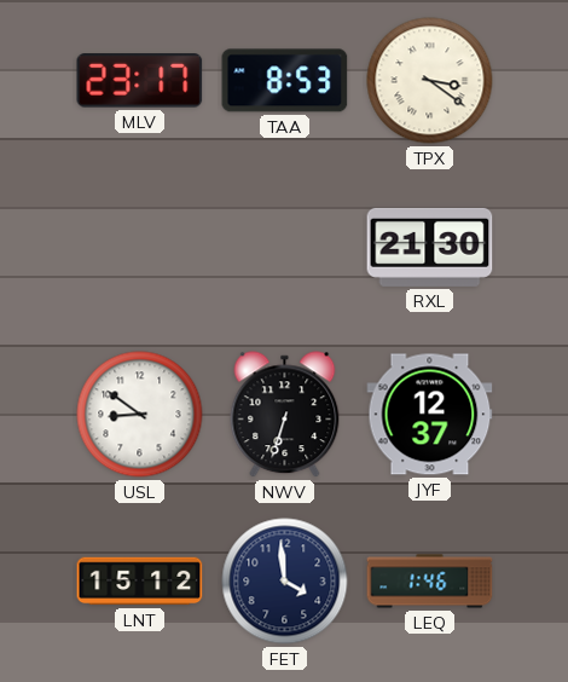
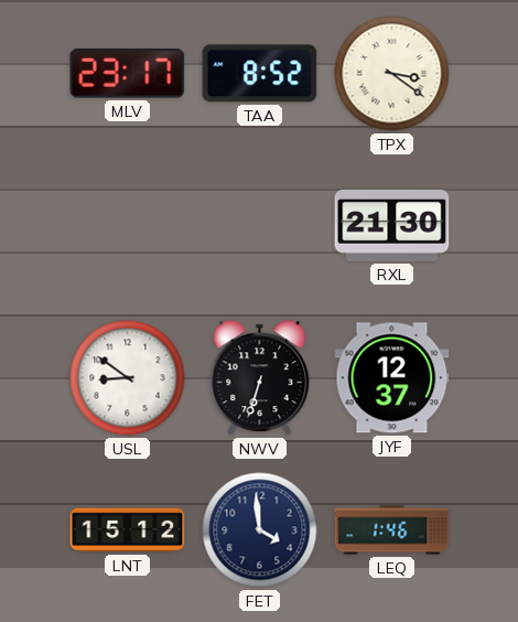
TAA: 8:53 -> 8:52
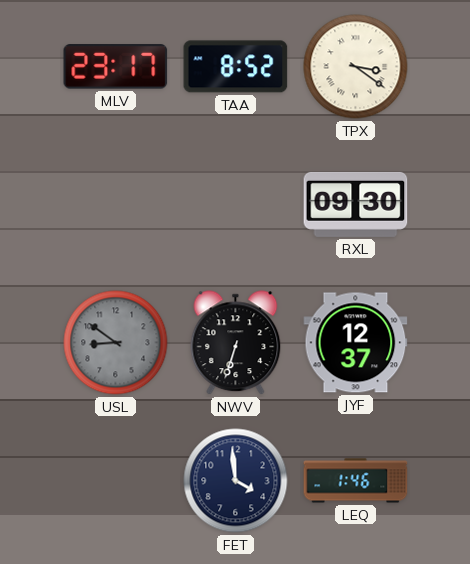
RXL: 21:30 -> 09:30
USL dial: white -> grey
LNT: 15:12 -> none
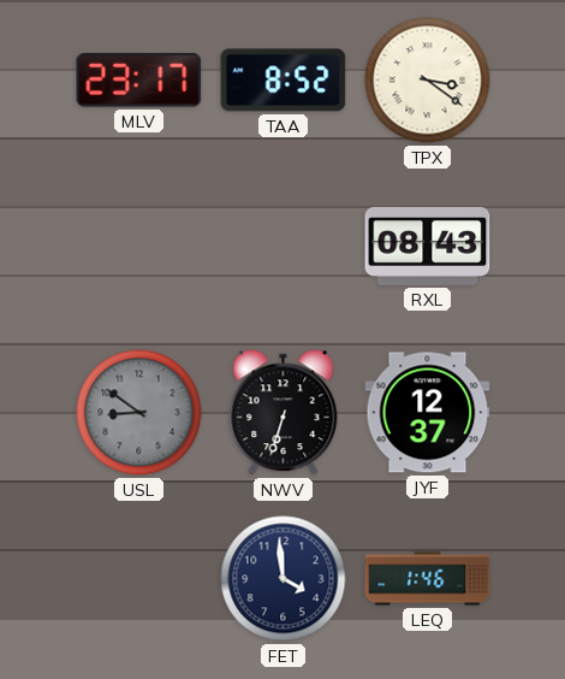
RXL: 09:30 -> 08:43
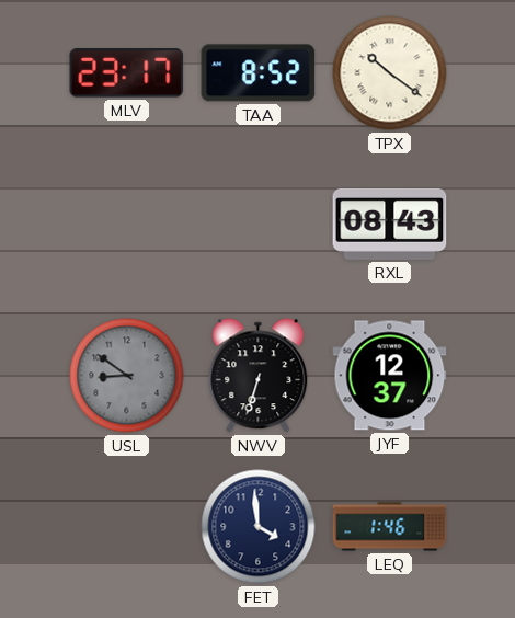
TPX: 3:21 -> 10:21
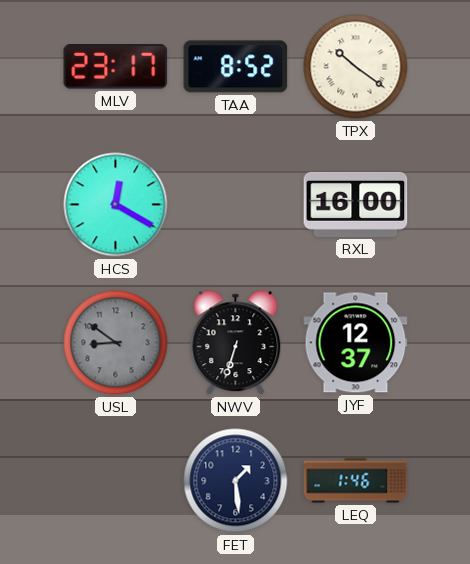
HCS: none -> 12:20
RXL: 08:43 -> 16:00
FET: 3:59 -> 1:29
